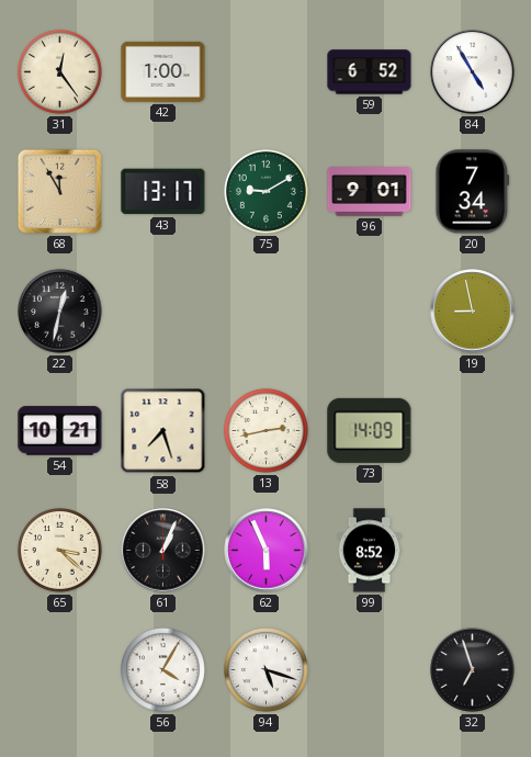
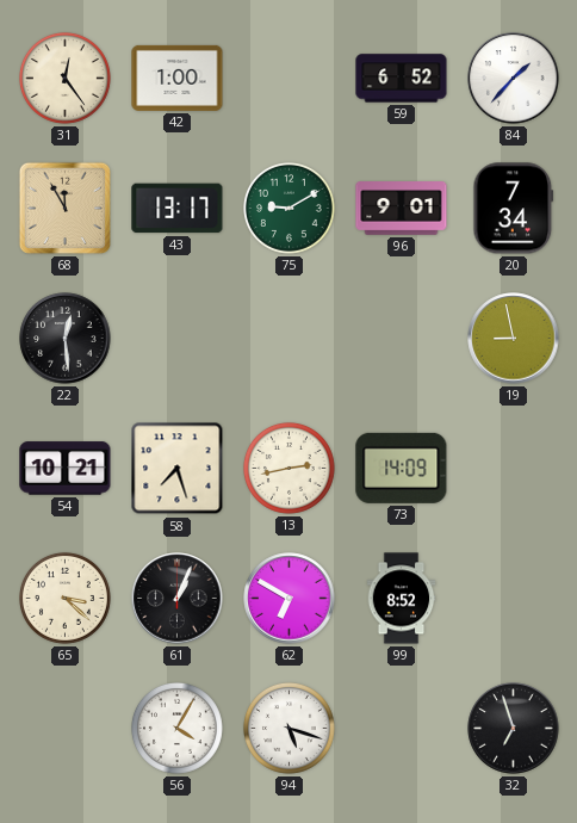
84: 4:55 -> 1:37
22: 12:32 -> 12:29
62: 5:56 -> 6:50
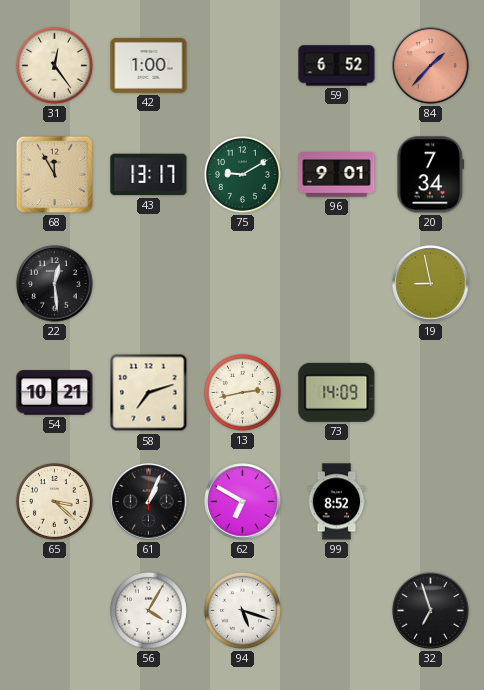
84 dial: white -> salmon
58: 7:27 -> 7:12
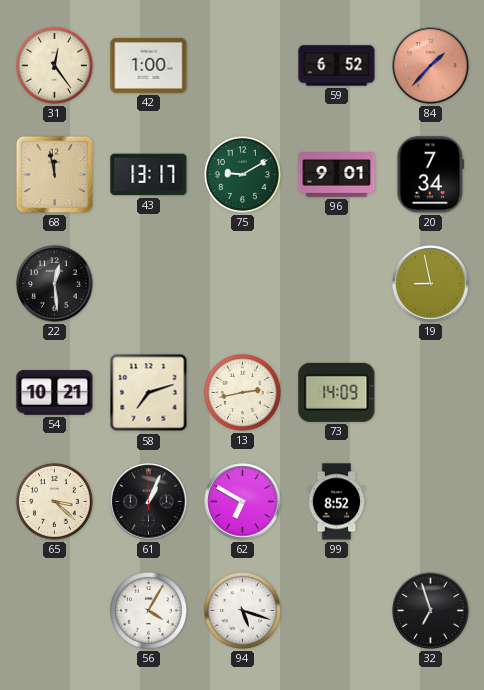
68: 11:55 -> 11:58
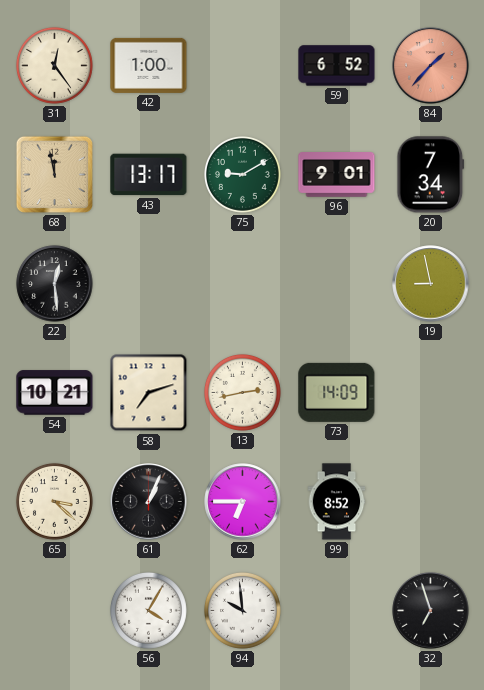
62: 6:50 -> 6:45
94: 5:18 -> 9:59
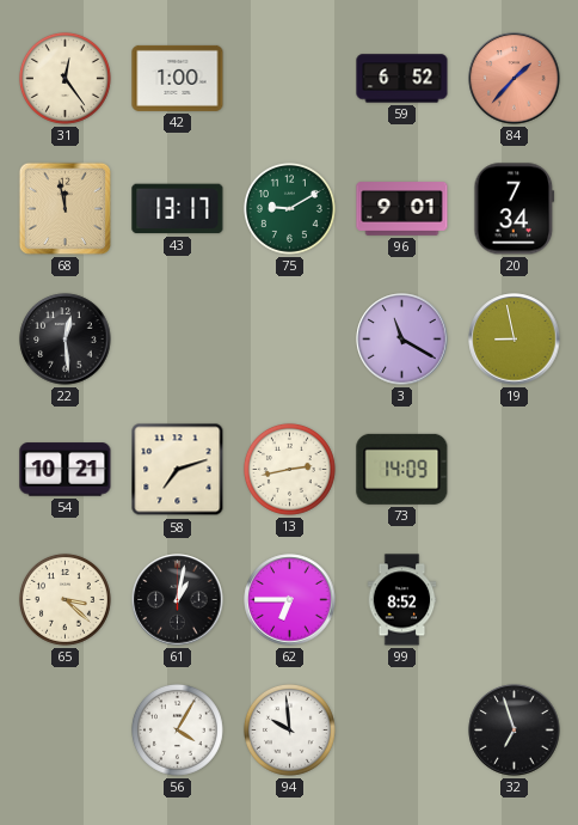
3: none -> 11:20
61: 1:04 -> 1:02
